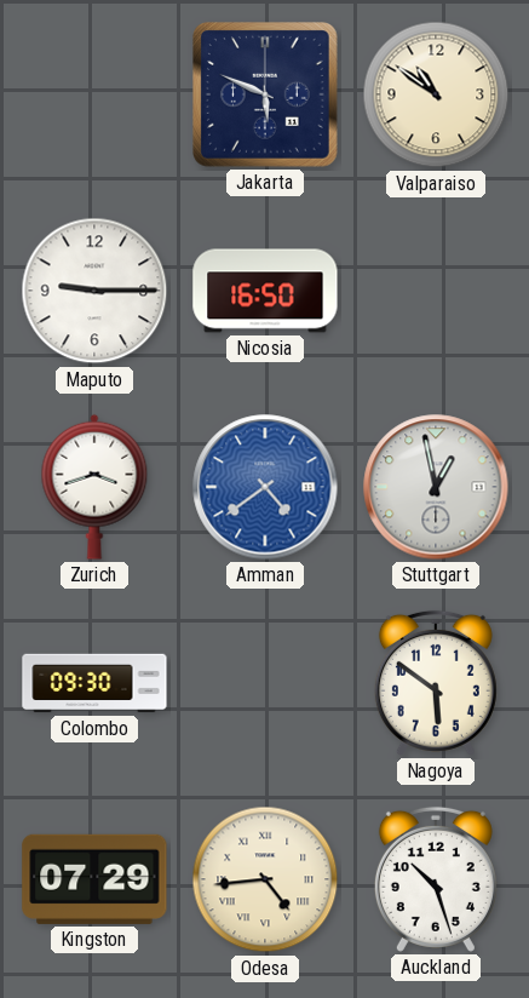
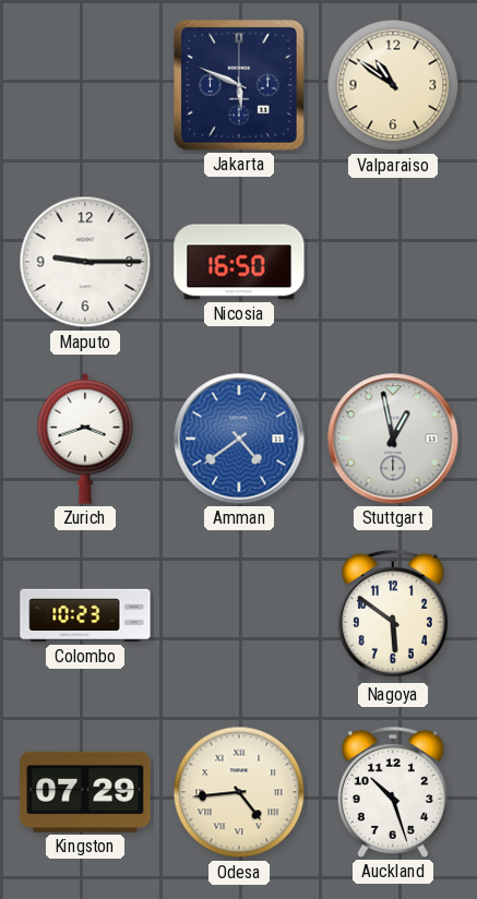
Colombo: 09:30 -> 10:23
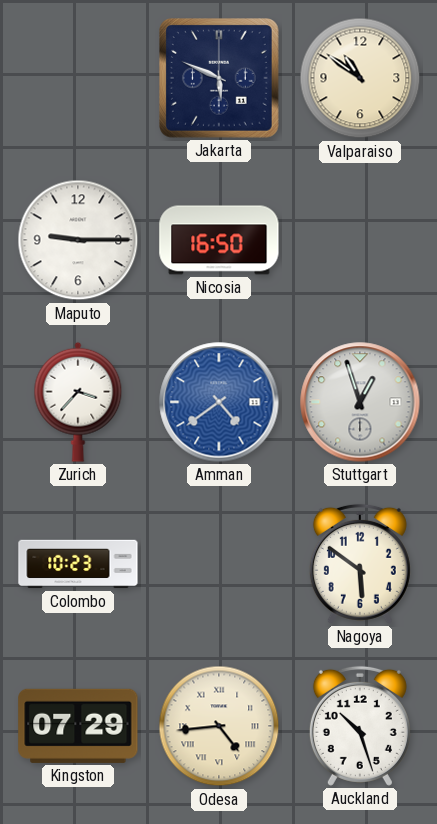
Zurich: 3:42 -> 3:37
Stuttgart: 12:58 -> 12:57
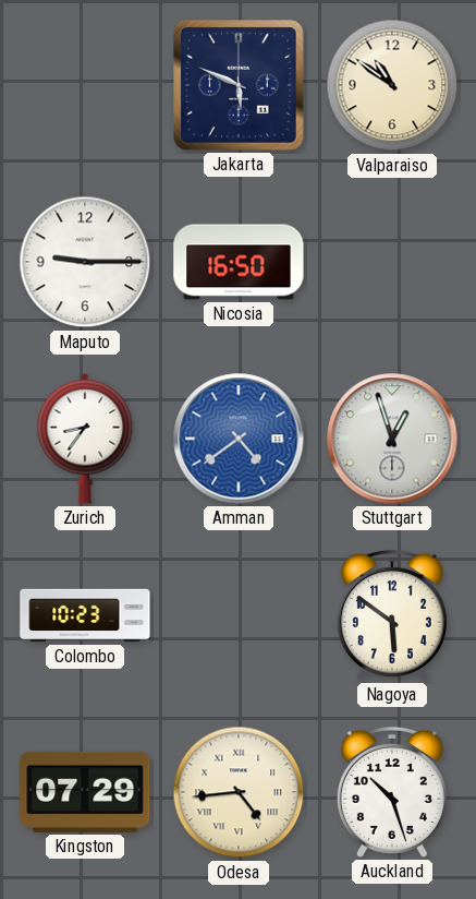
Zurich: 3:37 -> 8:36
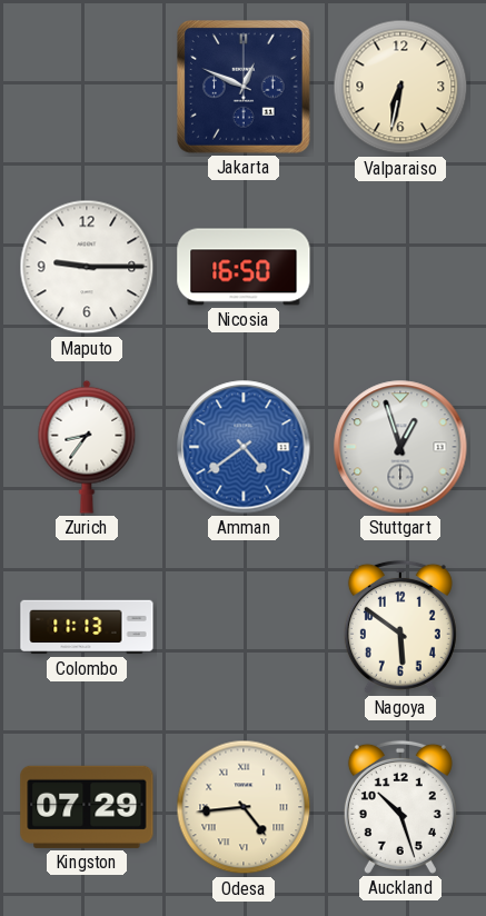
Jakarta: 5:49 -> 12:49
Valparaiso: 10:51 -> 6:32
Colombo: 10:23 -> 11:13
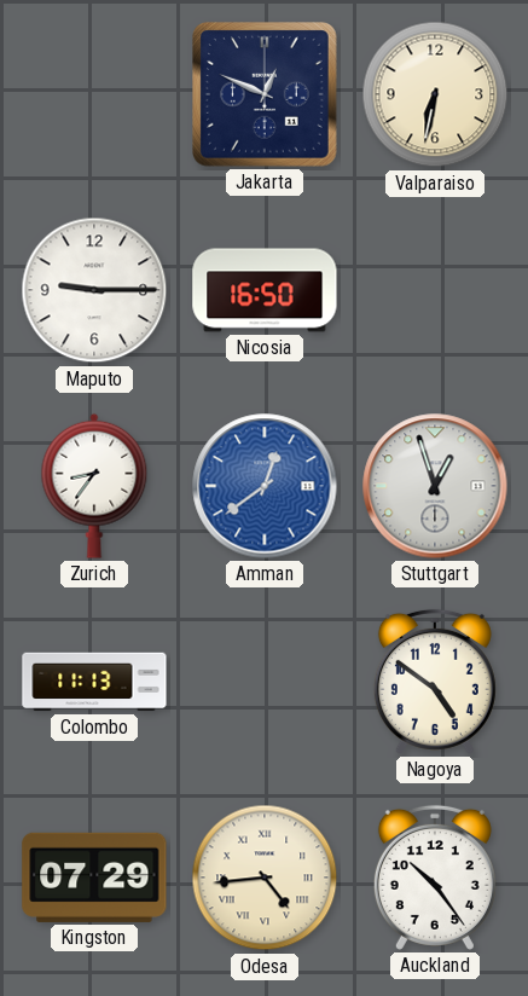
Amman: 4:39 -> 12:39
Nagoya: 5:51 -> 4:51
Auckland: 10:27 -> 10:24
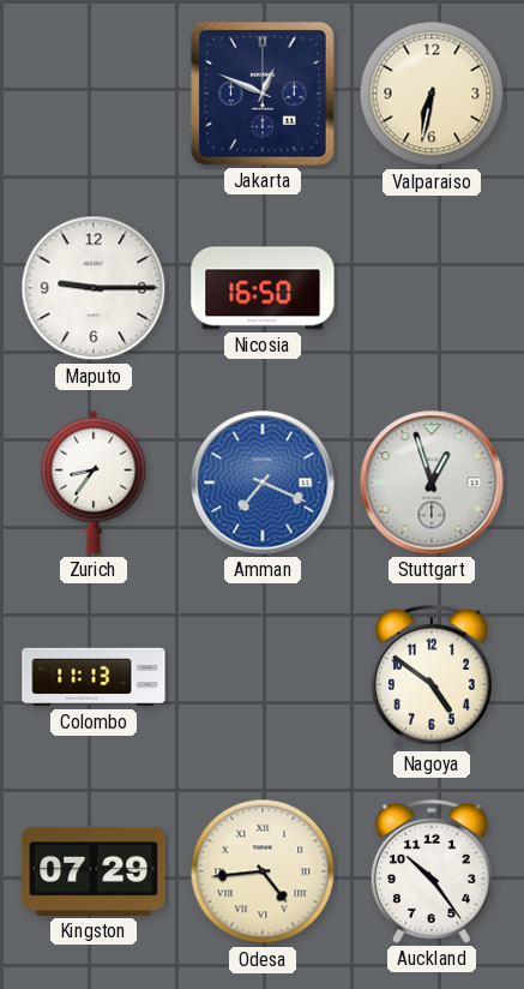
Amman: 12:39 -> 7:19
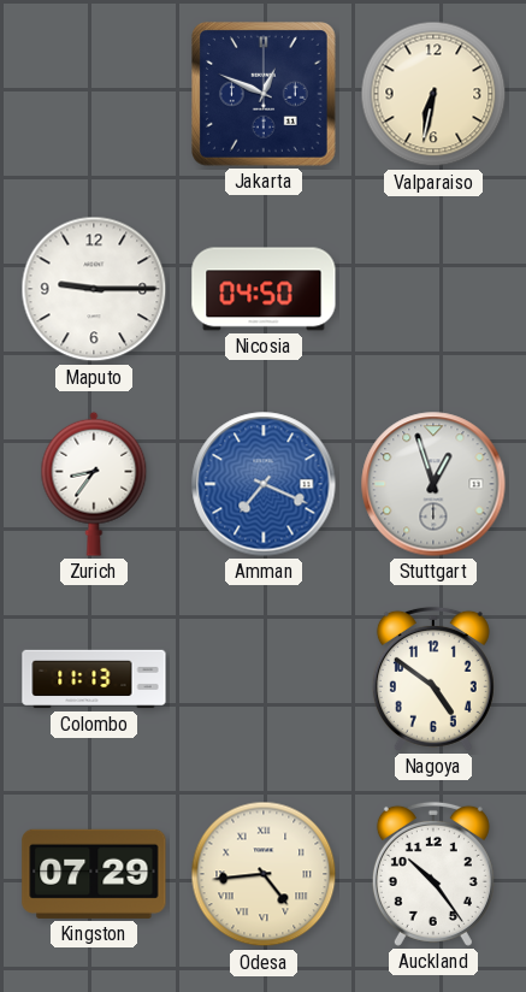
Nicosia: 16:50 -> 04:50
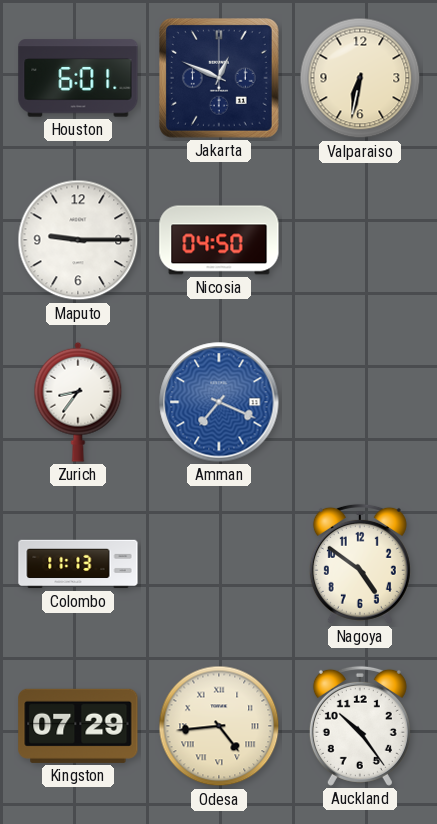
Houston: none -> 6:01
Stuttgart: 12:57 -> none
